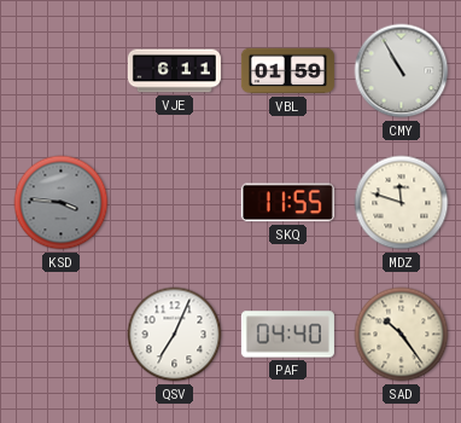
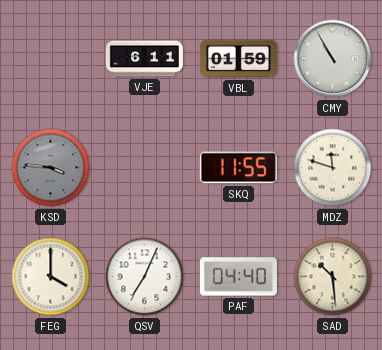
FEG: none -> 4:00
SAD: 10:24 -> 10:29
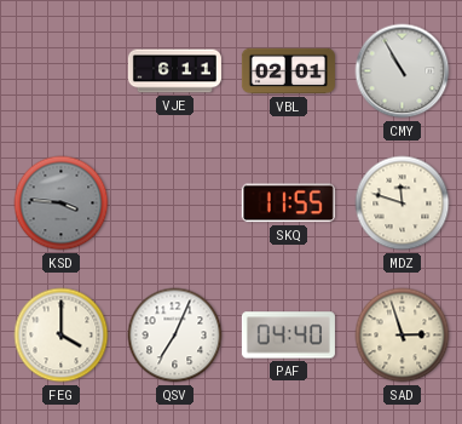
VBL: 01:59 -> 02:01
SAD: 10:29 -> 2:57
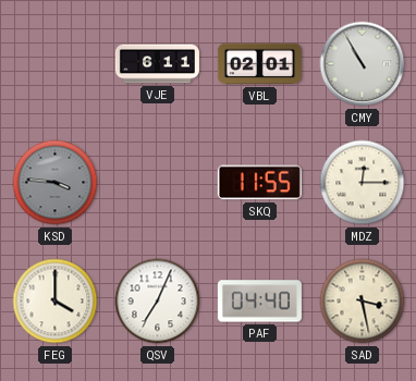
MDZ: 11:48 -> 12:15
SAD: 2:57 -> 3:28
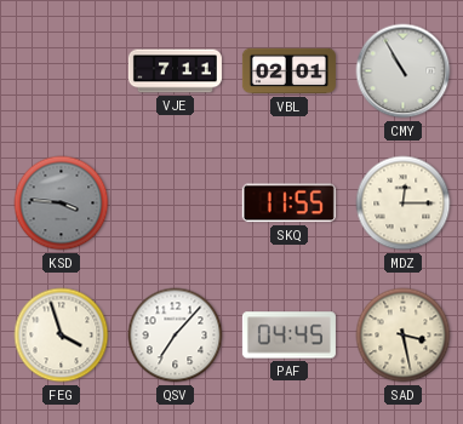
VJE: 6:11 -> 7:11
FEG: 4:00 -> 3:57
QSV: 7:04 -> 7:07
PAF: 04:40 -> 04:45
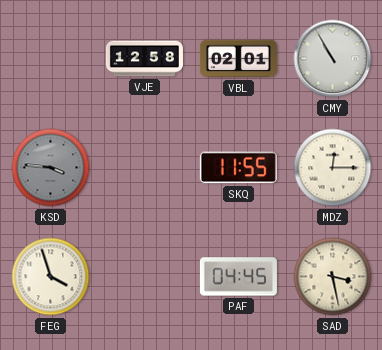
VJE: 7:11 -> 12:58
QSV: 7:07 -> none
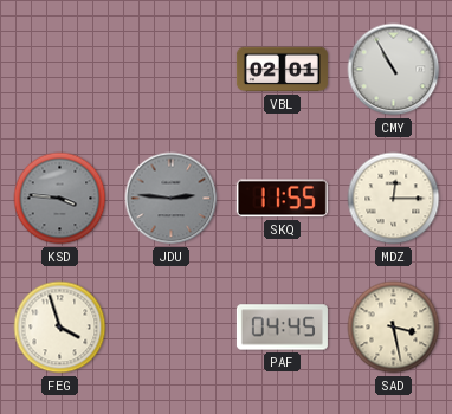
VJE: 12:58 -> none
JDU: none -> 2:46
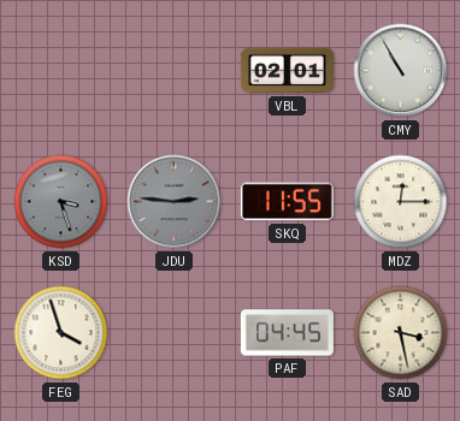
KSD: 3:46 -> 3:27
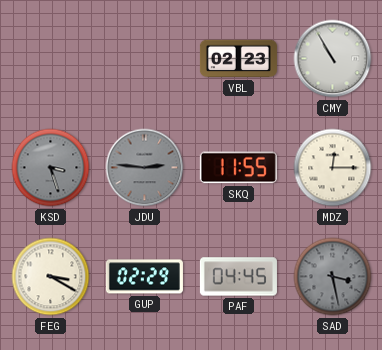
VBL: 02:01 -> 02:23
FEG: 3:57 -> 3:20
GUP: none -> 02:29
SAD dial: cream -> grey
